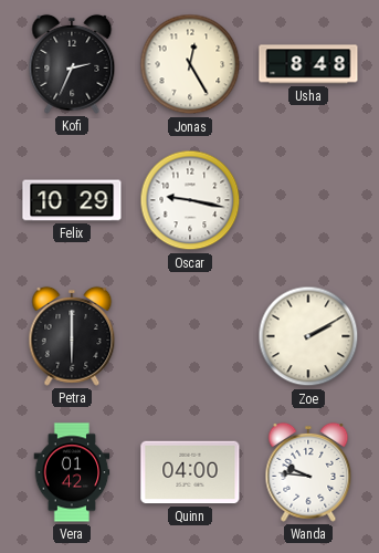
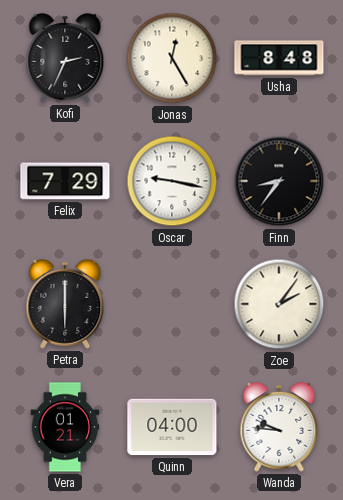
Felix: 10:29 -> 7:29
Finn: none -> 8:36
Zoe: 2:10 -> 2:06
Vera: 01:42 -> 01:21
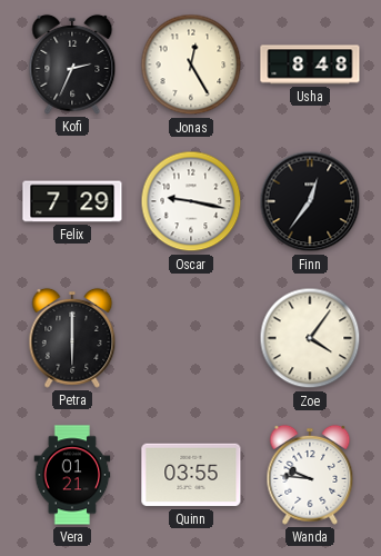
Finn: 8:36 -> 12:36
Zoe: 2:06 -> 4:06
Quinn: 04:00 -> 03:55
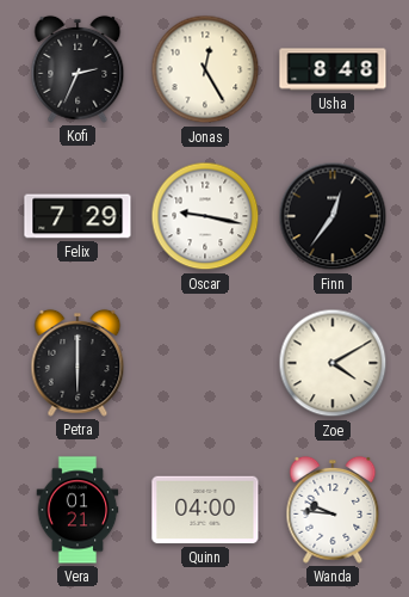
Zoe: 4:06 -> 4:10
Quinn: 03:55 -> 04:00
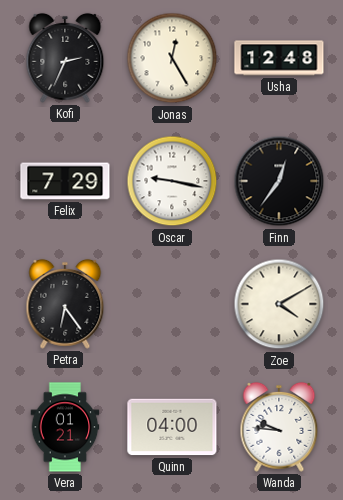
Usha: 8:48 -> 12:48
Petra: 6:00 -> 6:24
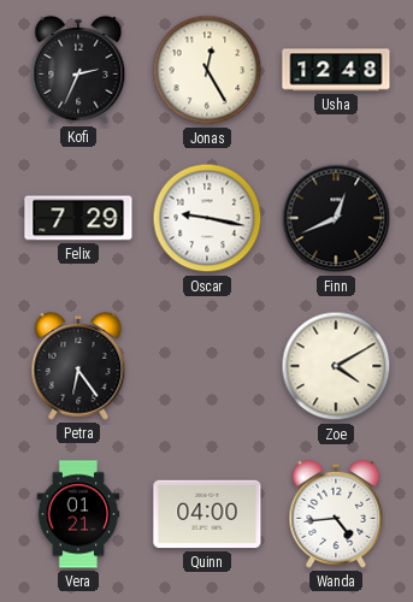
Finn: 12:36 -> 12:41
Wanda: 9:46 -> 4:44
